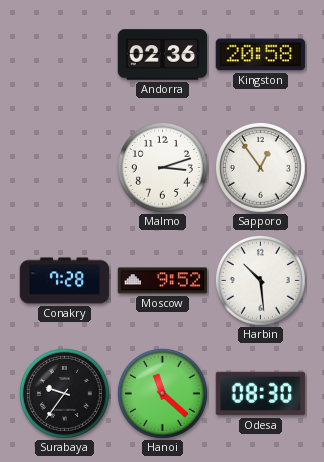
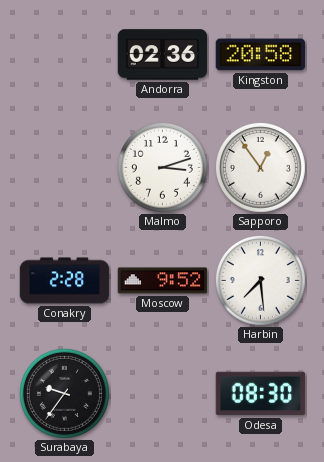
Conakry: 7:28 -> 2:28
Harbin: 10:29 -> 7:29
Hanoi: 11:22 -> none
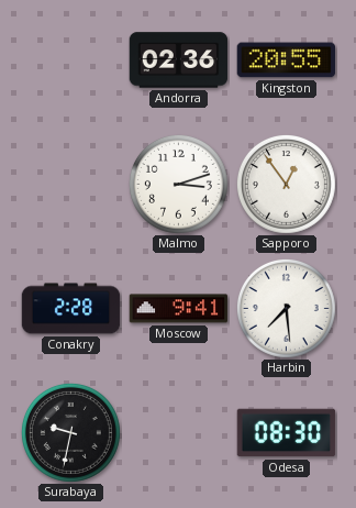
Kingston: 20:58 -> 20:55
Moscow: 9:52 -> 9:41
Surabaya: 9:36 -> 9:32
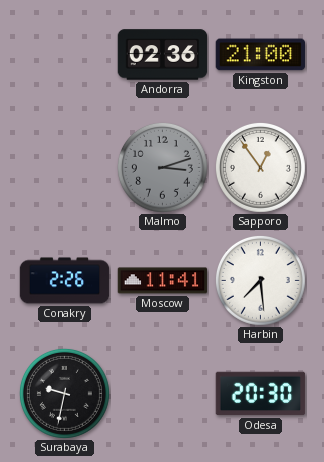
Kingston: 20:55 -> 21:00
Malmo dial: white -> grey
Conakry: 2:28 -> 2:26
Moscow: 9:41 -> 11:41
Odesa: 08:30 -> 20:30
